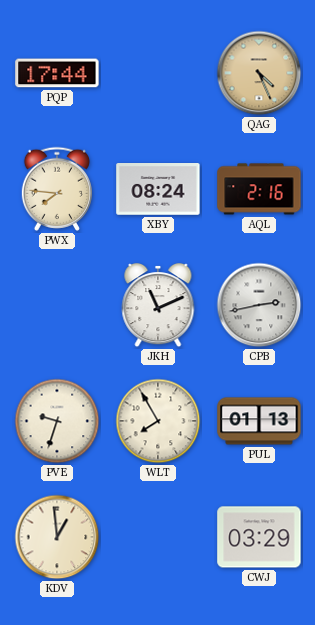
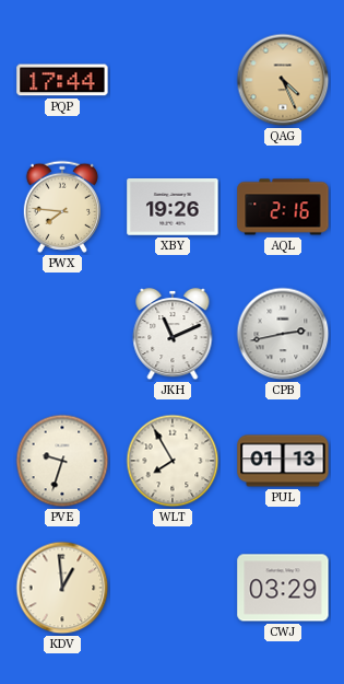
XBY: 08:24 -> 19:26
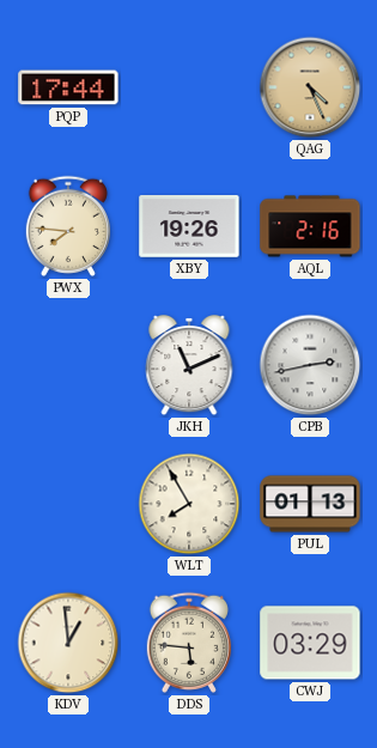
PVE: 9:33 -> none
DDS: none -> 5:46
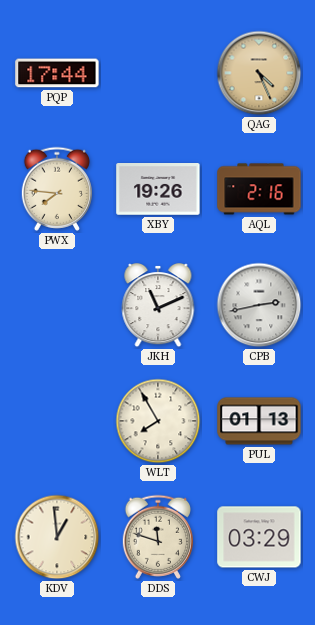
DDS: 5:46 -> 11:48
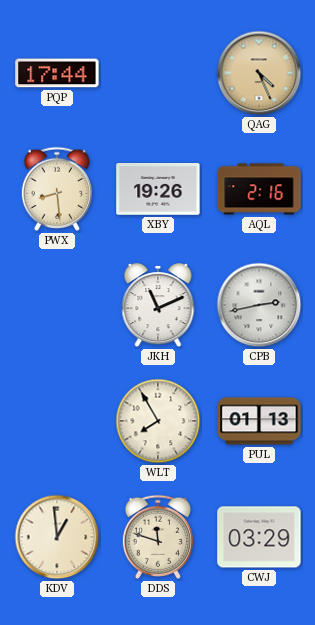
PWX: 7:46 -> 8:29
